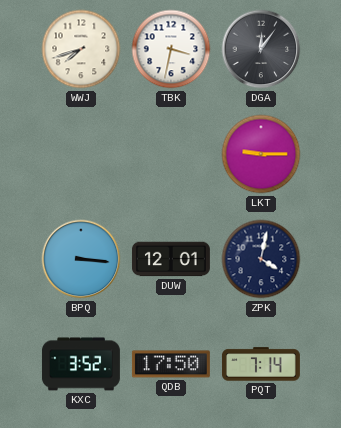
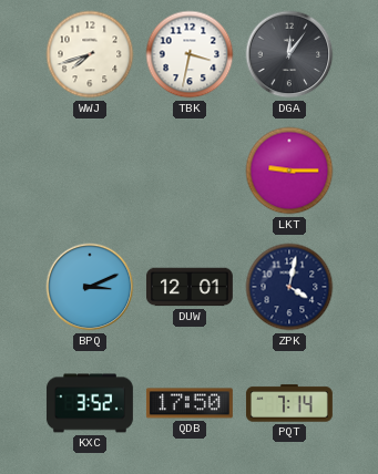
BPQ: 3:16 -> 3:11
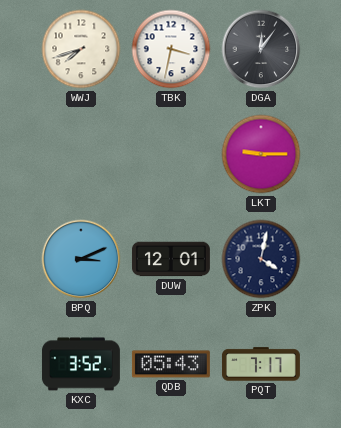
QDB: 17:50 -> 05:43
PQT: 7:14 -> 7:17
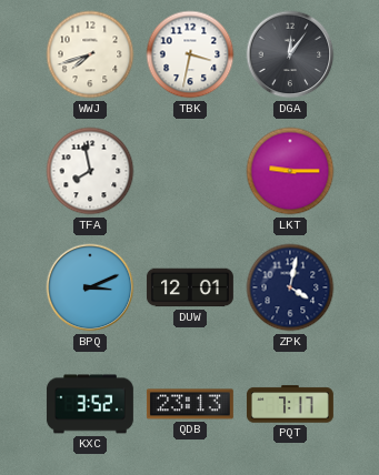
TFA: none -> 7:58
QDB: 05:43 -> 23:13
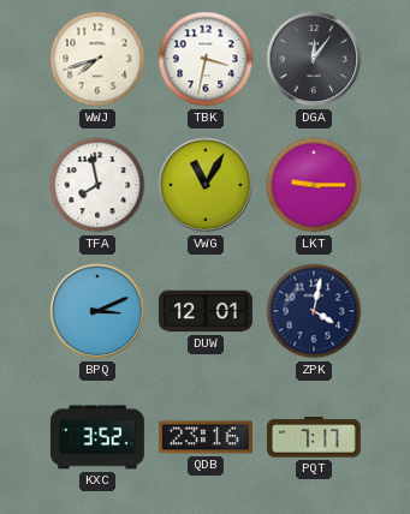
VWG: none -> 11:05
QDB: 23:13 -> 23:16
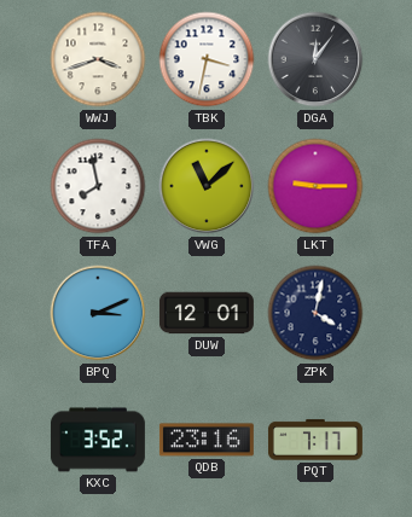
WWJ: 7:42 -> 3:42
VWG: 11:05 -> 11:08
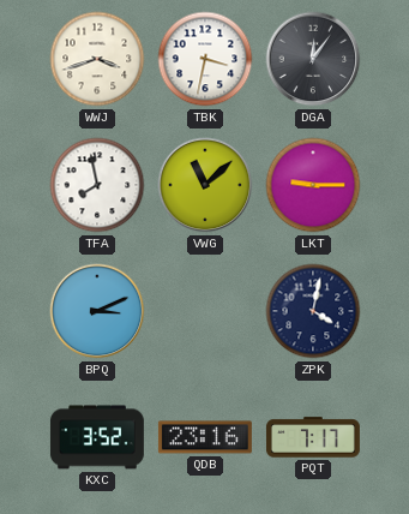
DUW: 12:01 -> none
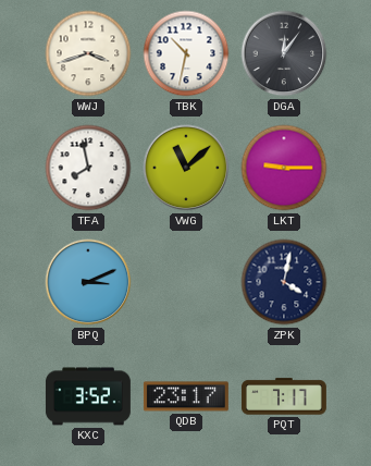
TBK: 3:32 -> 10:32
QDB: 23:16 -> 23:17
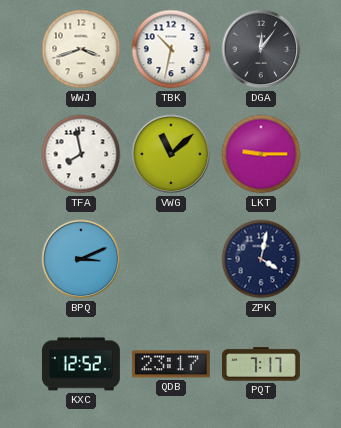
KXC: 3:52 -> 12:52
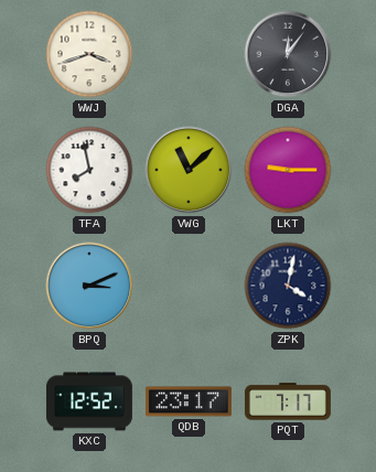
TBK: 10:32 -> none
